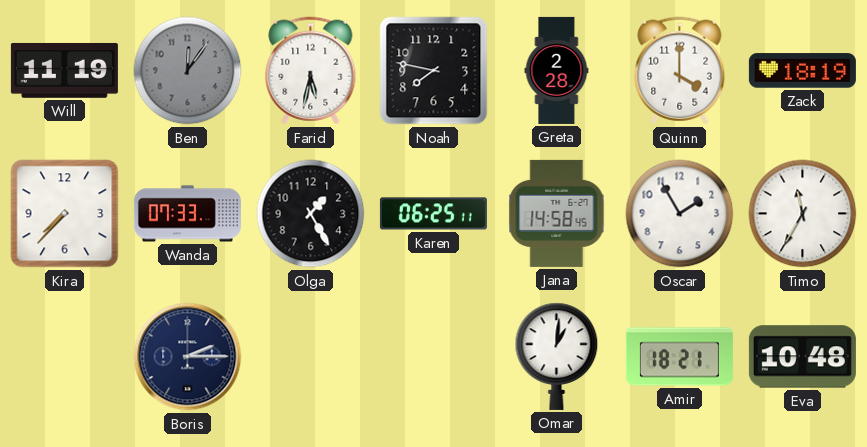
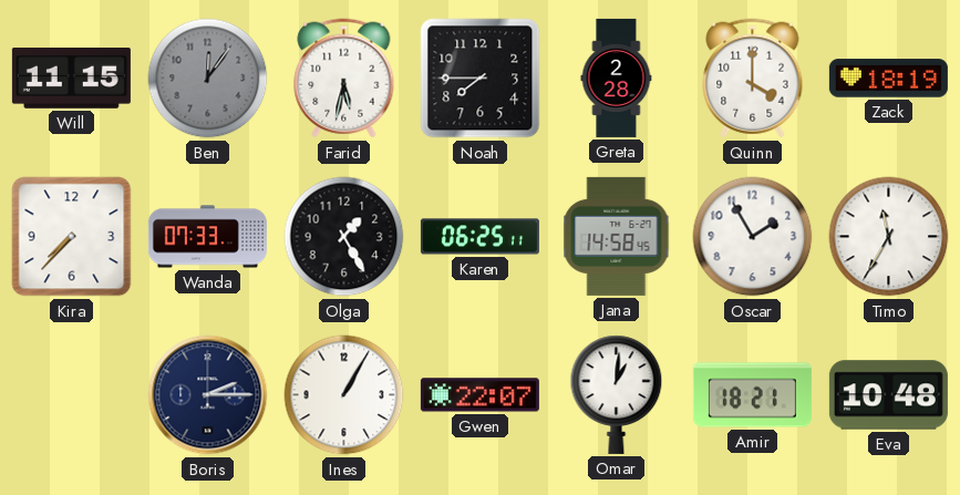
Will: 11:19 -> 11:15
Noah: 7:47 -> 7:45
Ines: none -> 1:05
Gwen: none -> 22:07
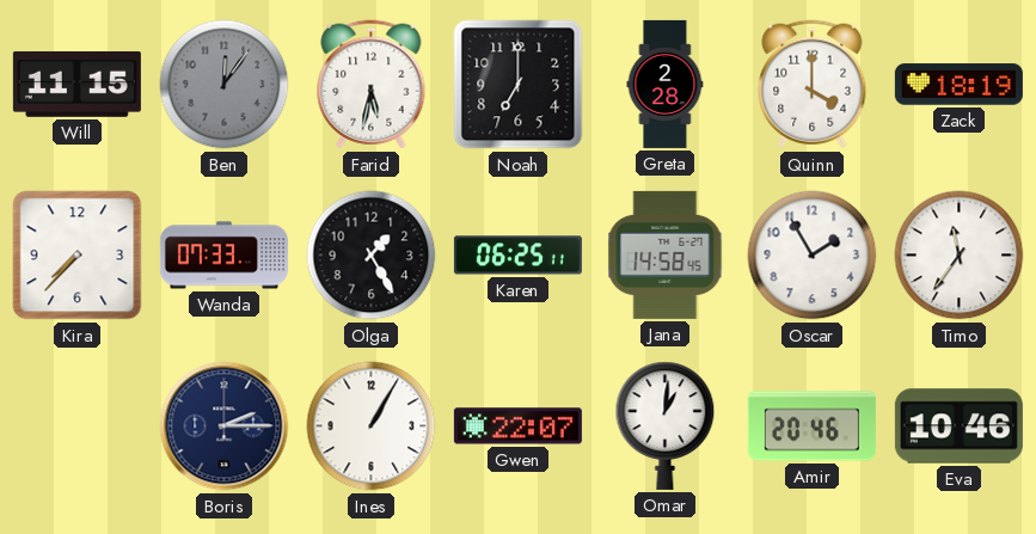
Noah: 7:45 -> 7:00
Timo: 11:35 -> 11:36
Amir: 18:21 -> 20:46
Eva: 10:48 -> 10:46
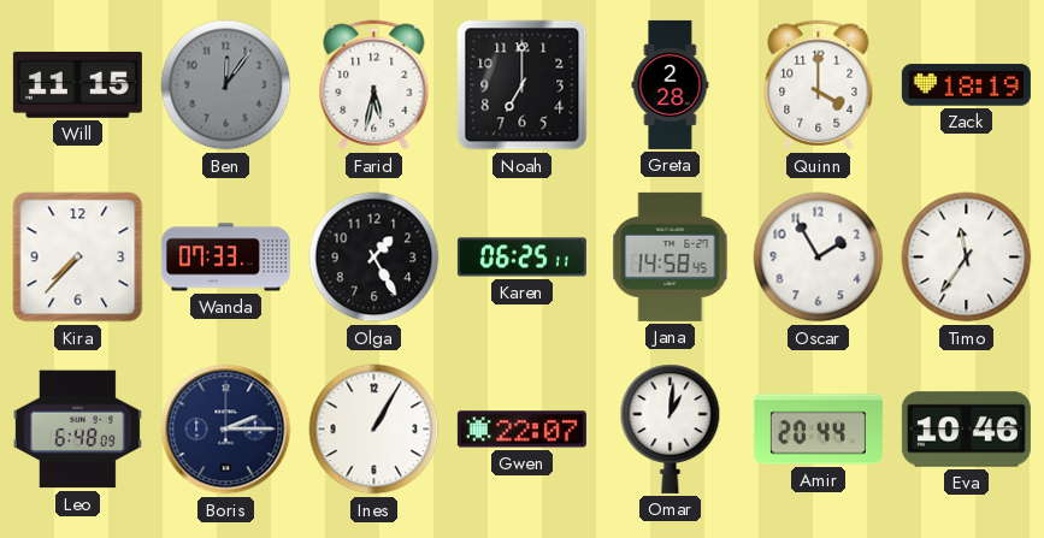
Leo: none -> 6:48
Amir: 20:46 -> 20:44
